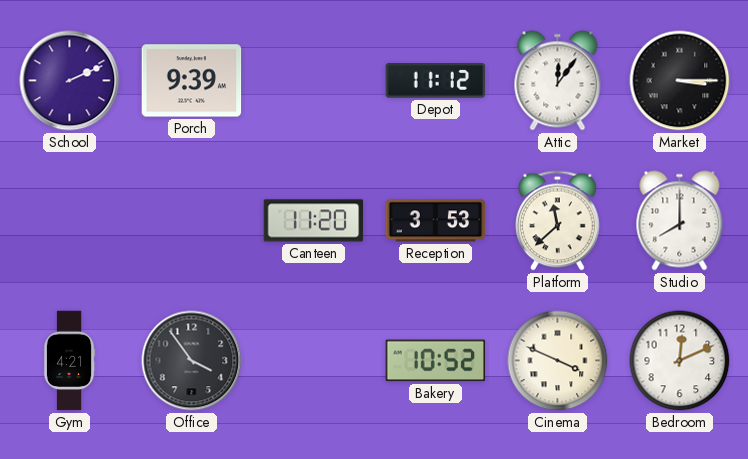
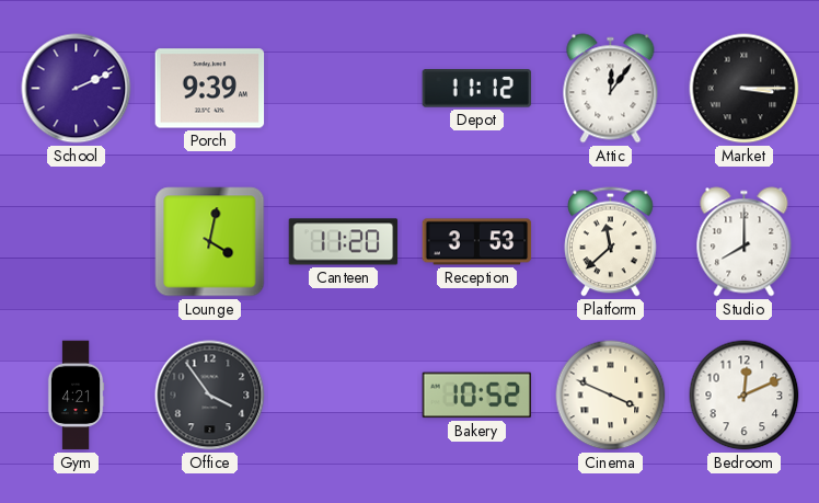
Lounge: none -> 4:02
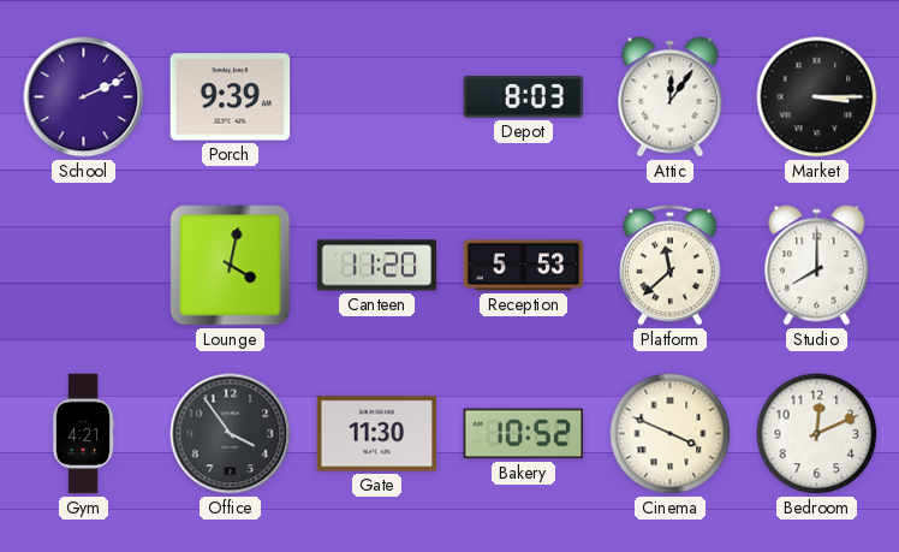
Depot: 11:12 -> 8:03
Reception: 3:53 -> 5:53
Gate: none -> 11:30
